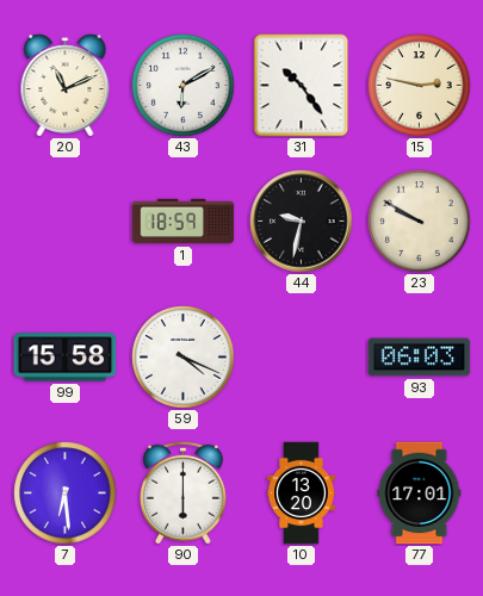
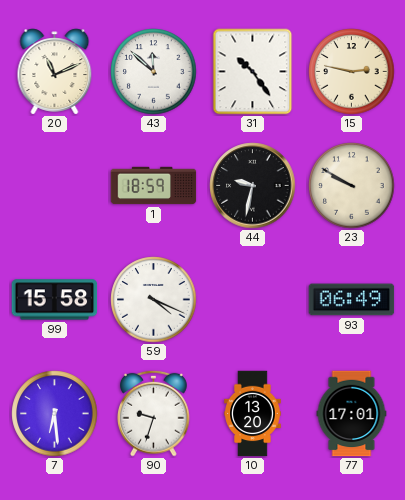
43: 6:10 -> 11:52
93: 06:03 -> 06:49
90: 6:00 -> 9:33
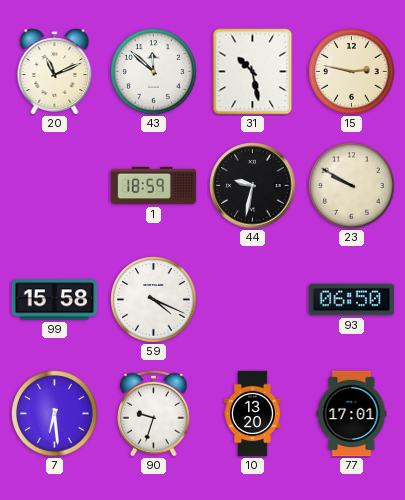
31: 10:24 -> 10:28
93: 06:49 -> 06:50
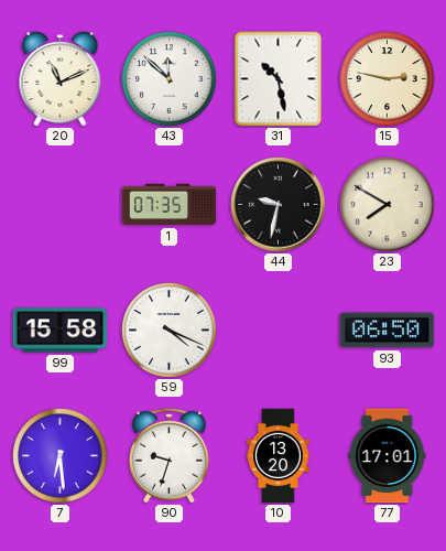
1: 18:59 -> 07:35
23: 9:50 -> 7:50
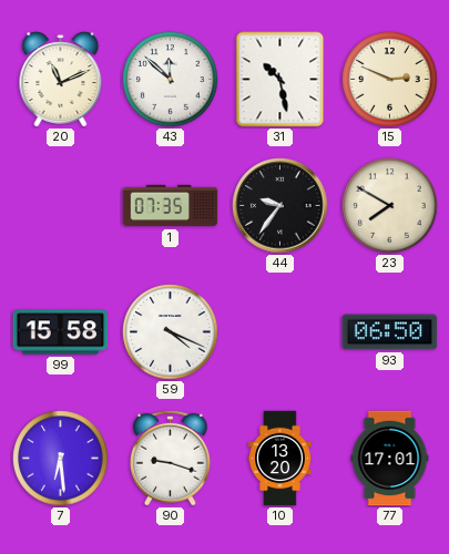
15: 2:47 -> 2:49
44: 9:32 -> 9:36
90: 9:33 -> 9:18
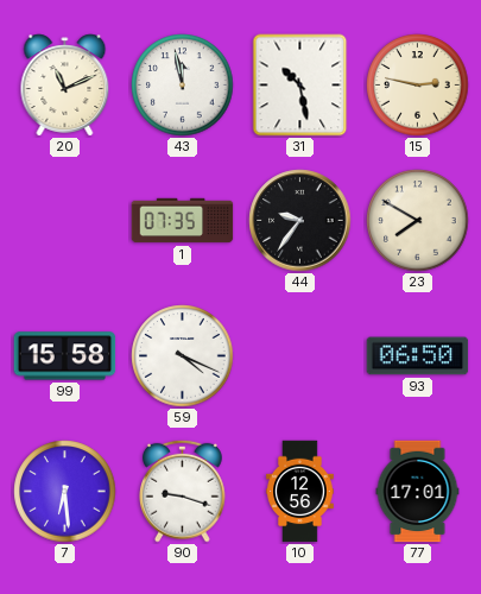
43: 11:52 -> 11:58
15: 2:49 -> 2:47
10: 13:20 -> 12:56
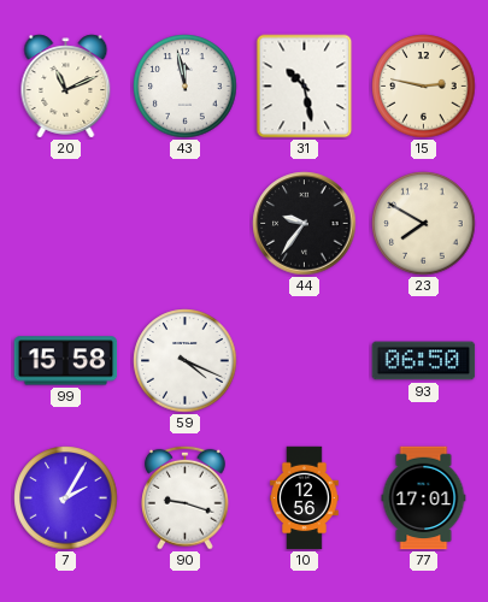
1: 07:35 -> none
7: 6:29 -> 2:05
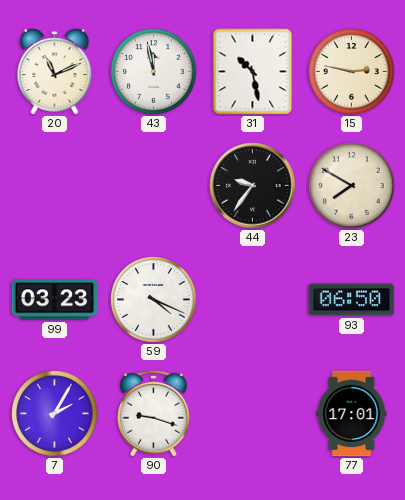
99: 15:58 -> 03:23
10: 12:56 -> none
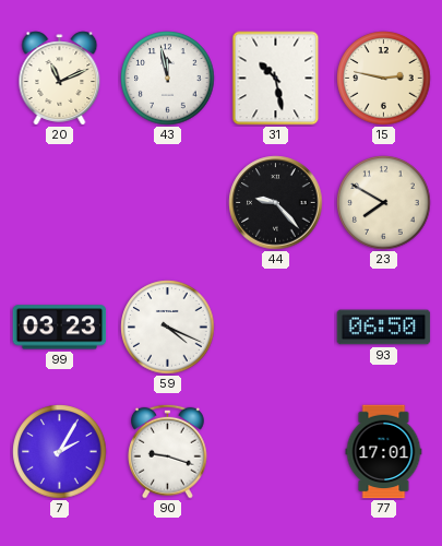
44: 9:36 -> 9:23
